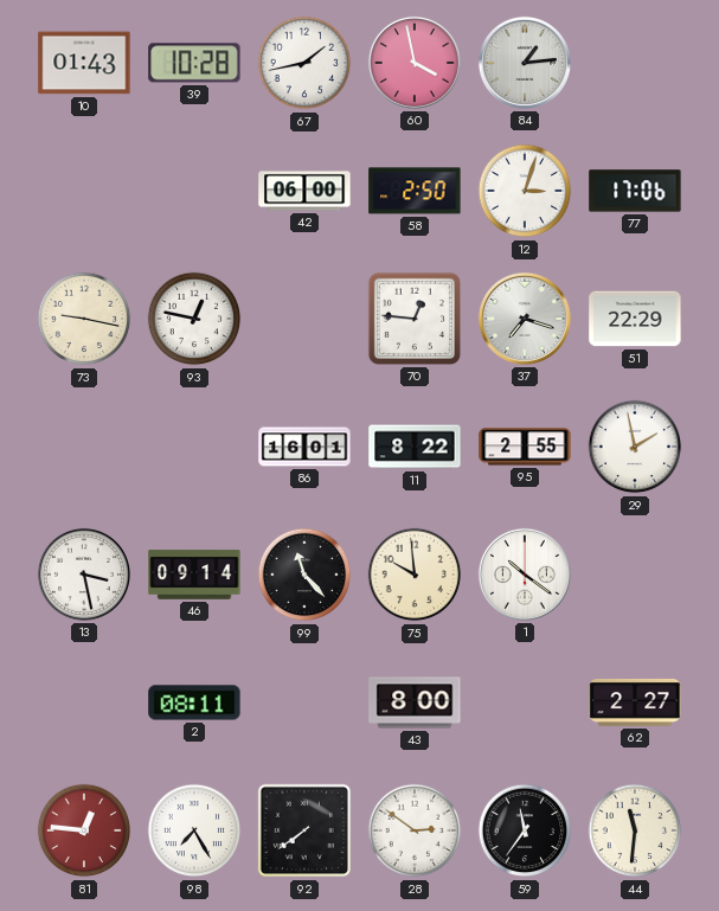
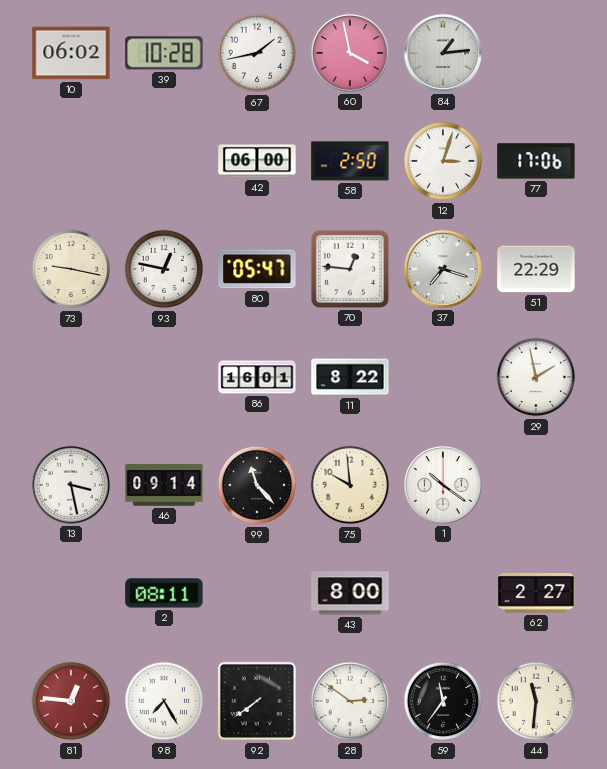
10: 01:43 -> 06:02
80: none -> 05:47
95: 2:55 -> none
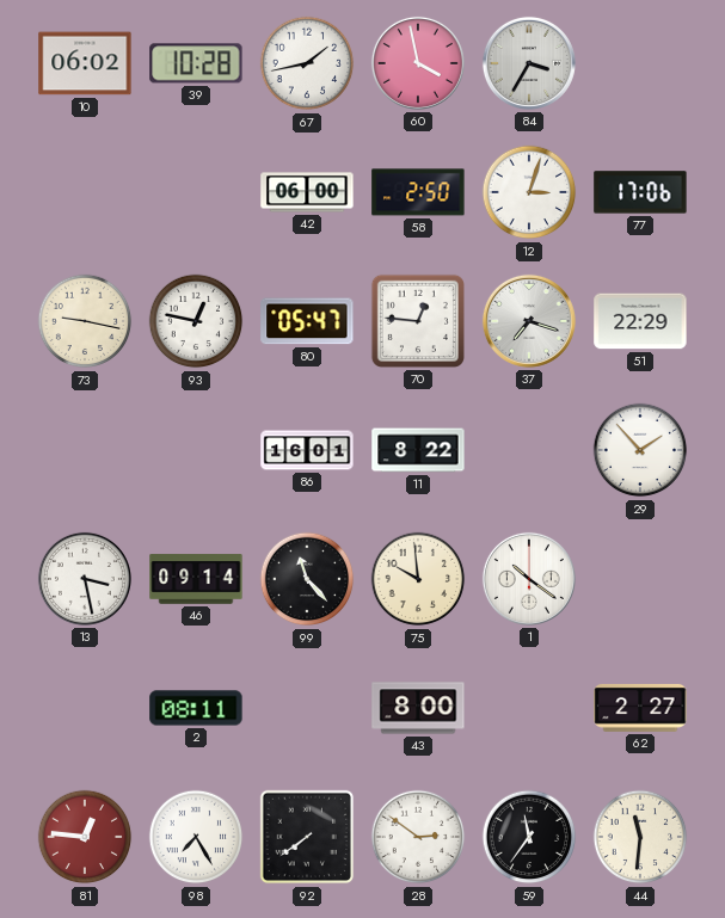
84: 1:14 -> 3:35
29: 1:58 -> 1:53
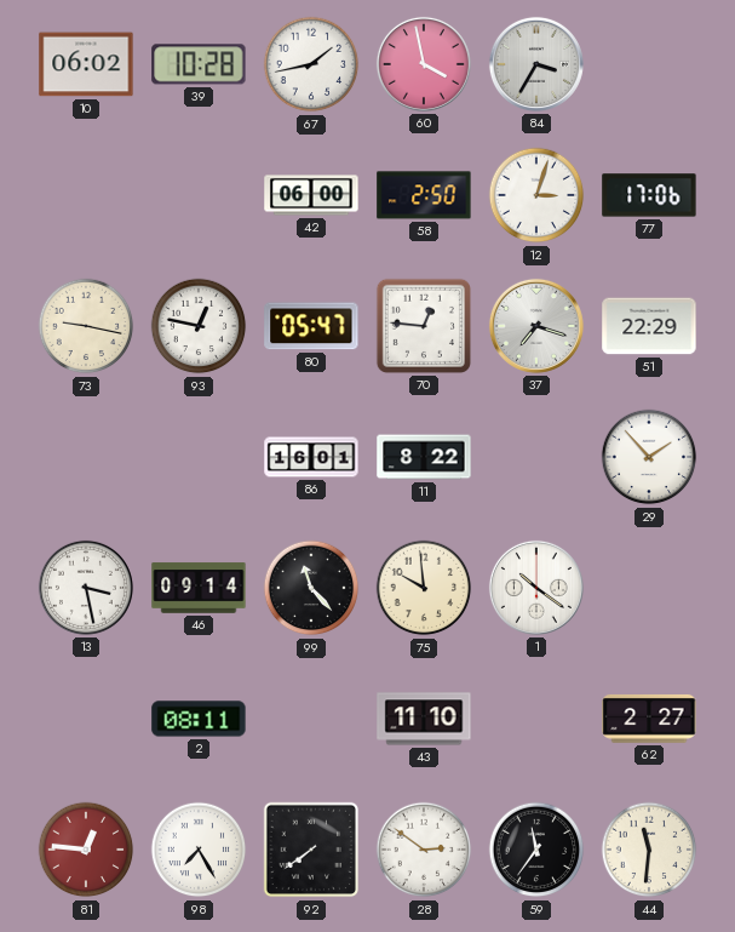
43: 8:00 -> 11:10
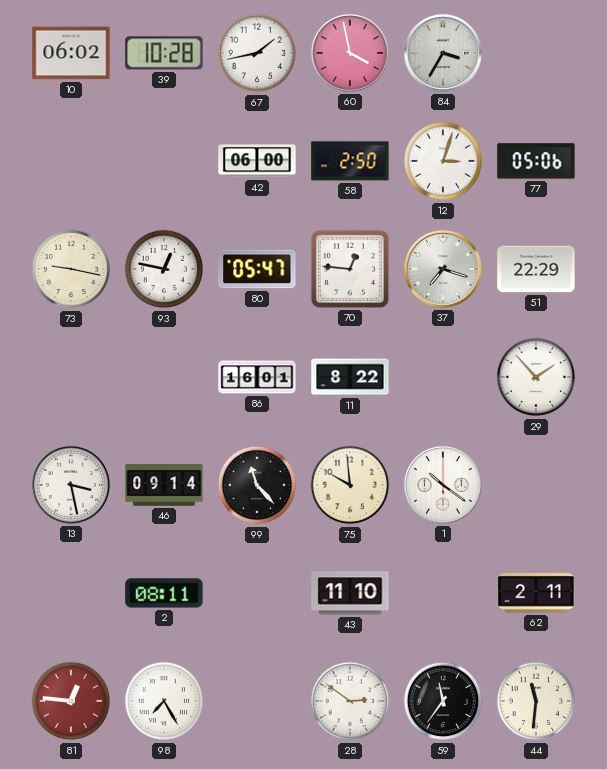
77: 17:06 -> 05:06
62: 2:27 -> 2:11
92: 7:39 -> none
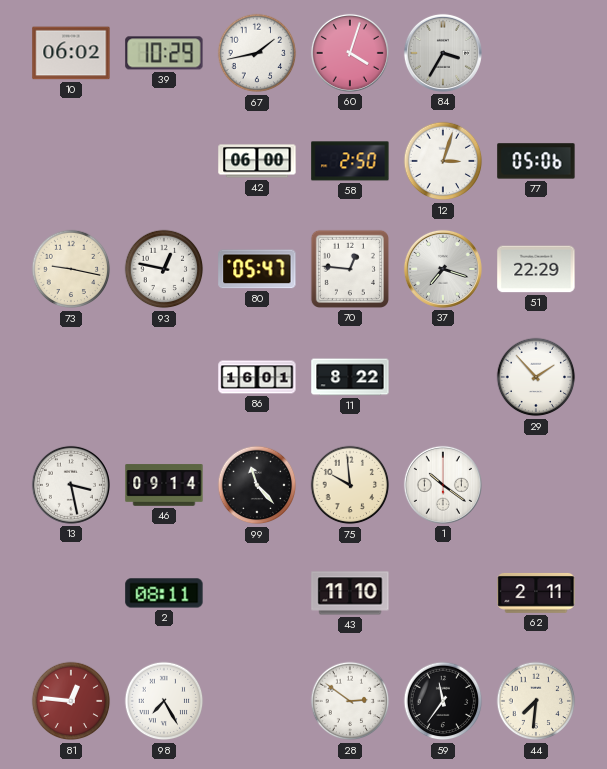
39: 10:28 -> 10:29
60: 3:58 -> 4:03
44: 11:31 -> 7:31
